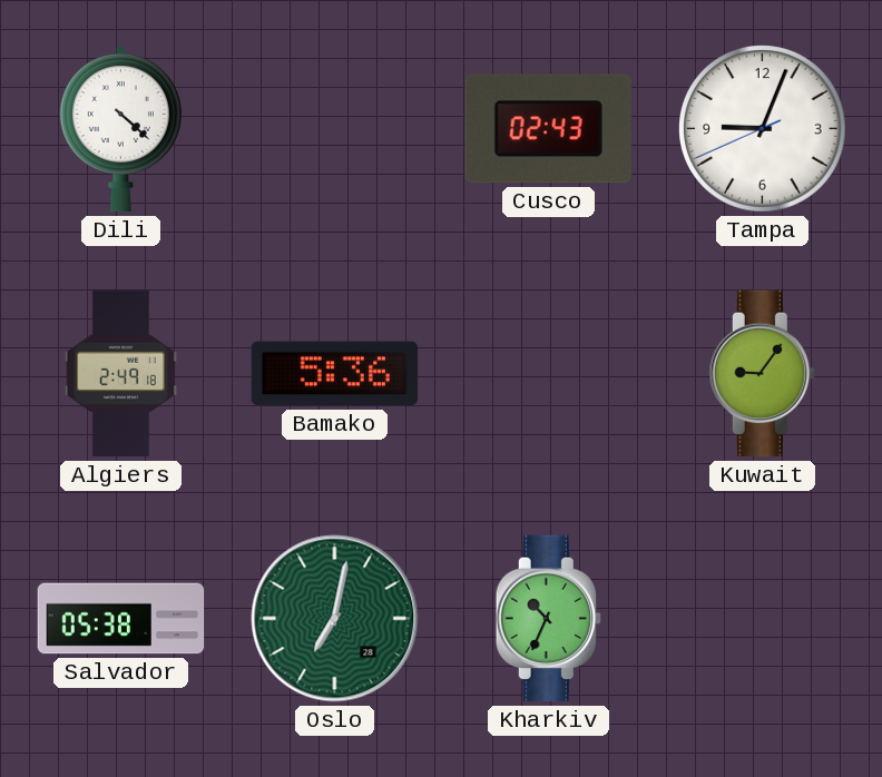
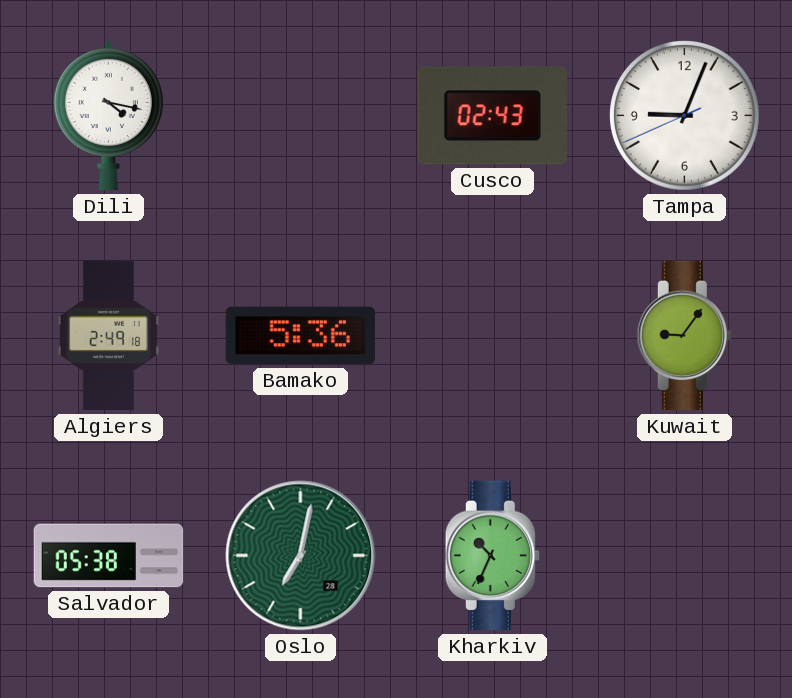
Dili: 4:22 -> 4:17
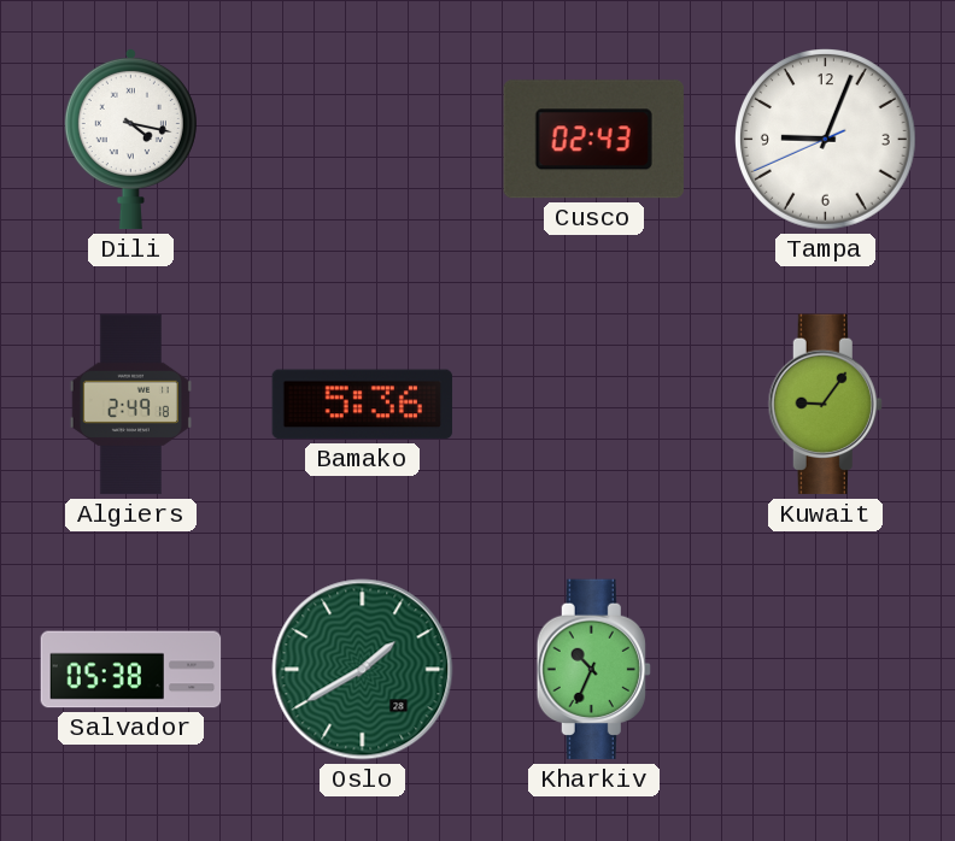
Oslo: 7:02 -> 1:40
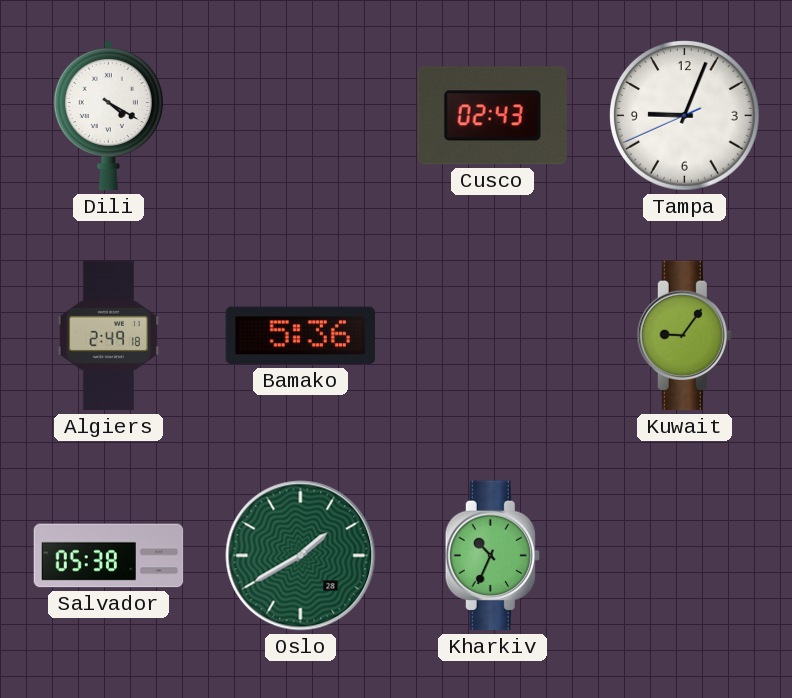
Dili: 4:17 -> 4:20
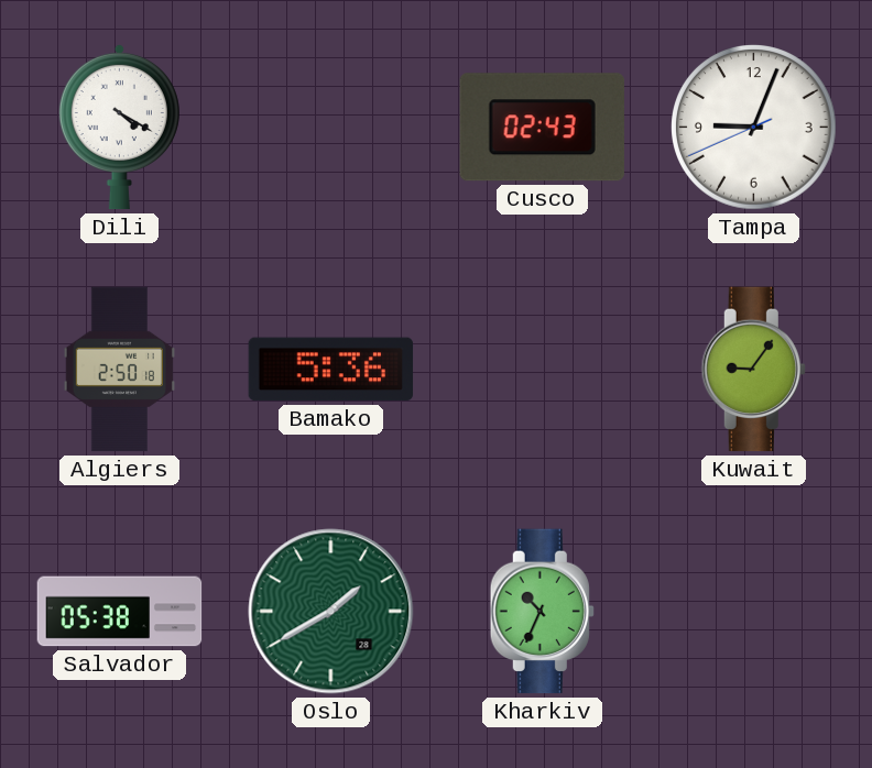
Algiers: 2:49 -> 2:50
